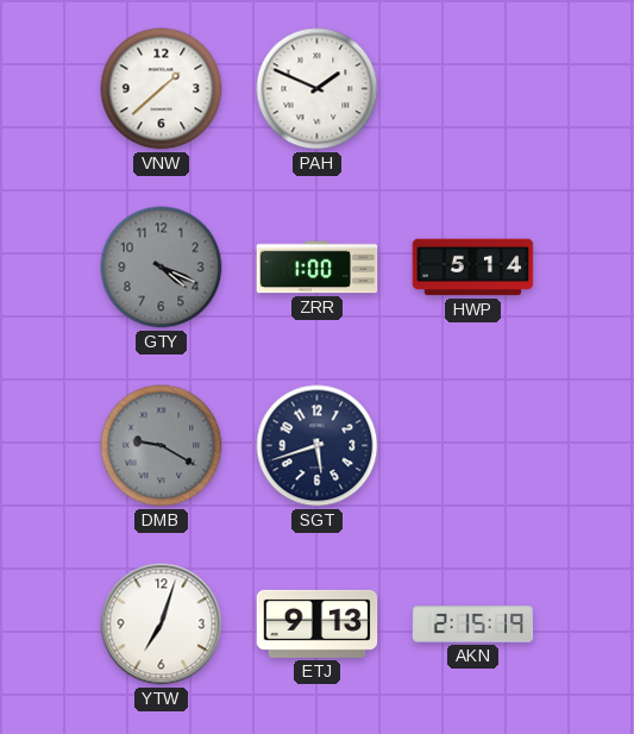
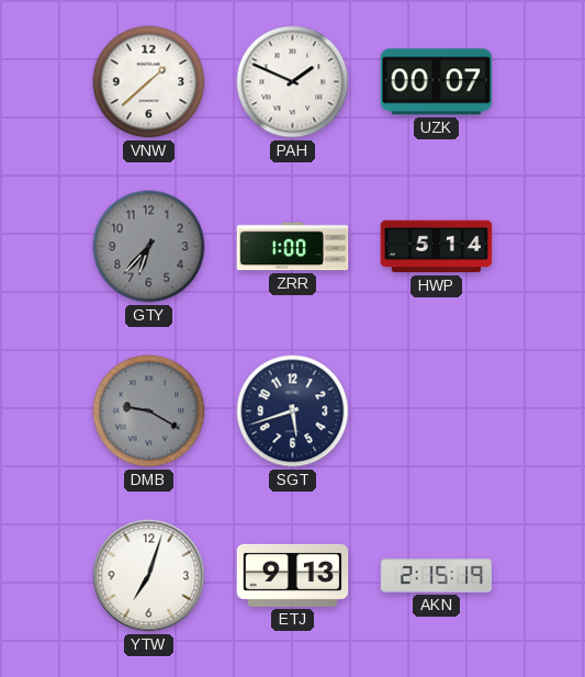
UZK: none -> 00:07
GTY: 4:19 -> 6:37
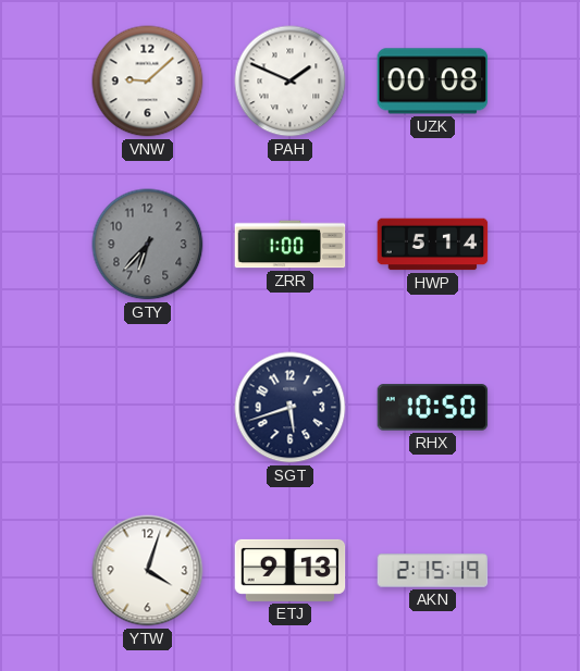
VNW: 1:38 -> 9:08
UZK: 00:07 -> 00:08
DMB: 9:20 -> none
RHX: none -> 10:50
YTW: 7:03 -> 4:03
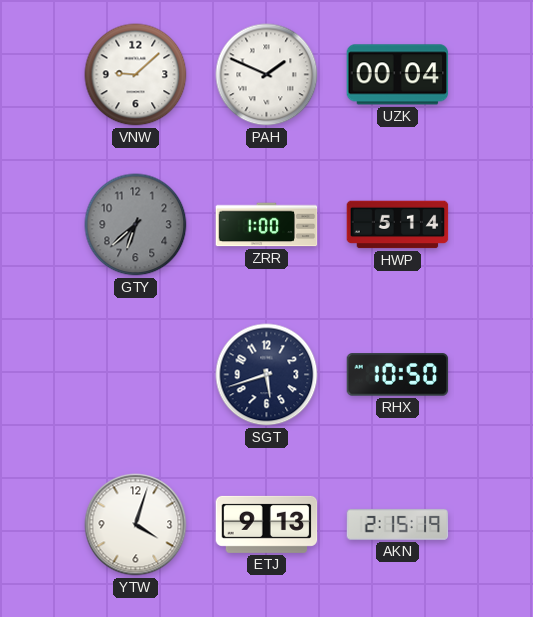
UZK: 00:08 -> 00:04
GTY: 6:37 -> 6:38
